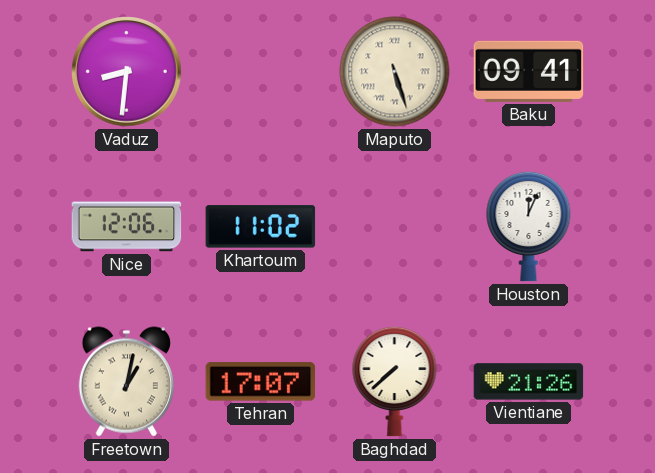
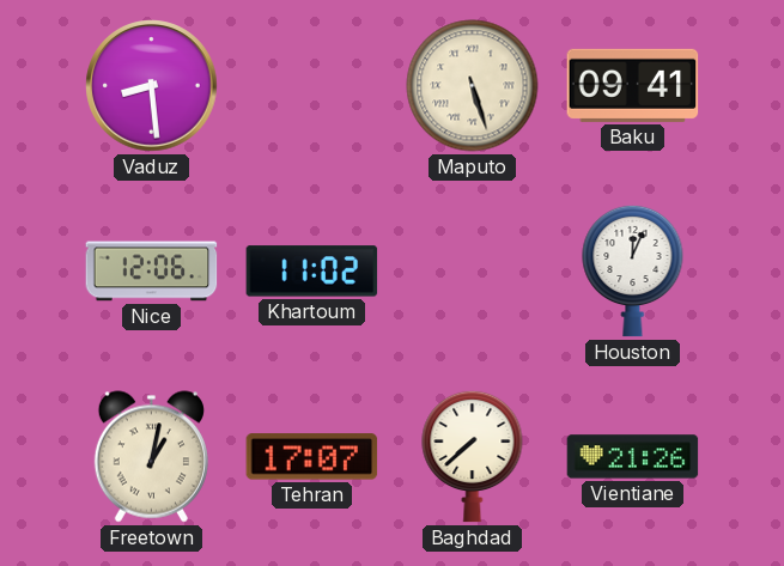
Vaduz: 8:31 -> 8:29
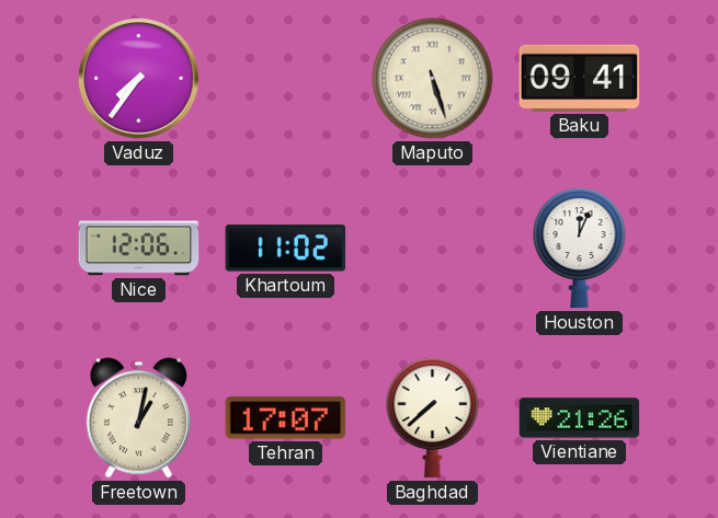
Vaduz: 8:29 -> 7:36
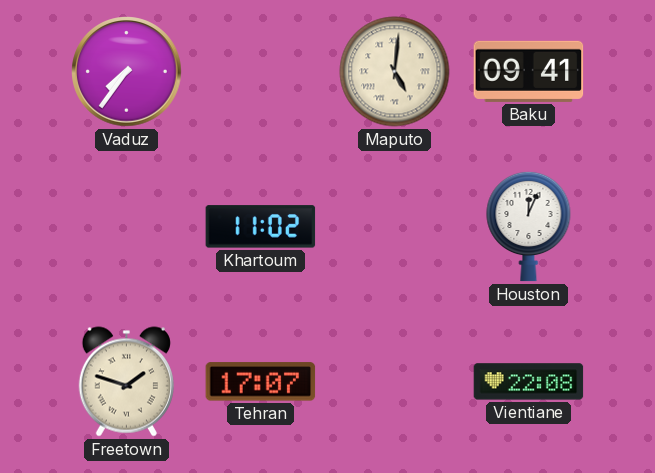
Maputo: 5:27 -> 5:01
Nice: 12:06 -> none
Freetown: 1:02 -> 1:48
Baghdad: 7:38 -> none
Vientiane: 21:26 -> 22:08
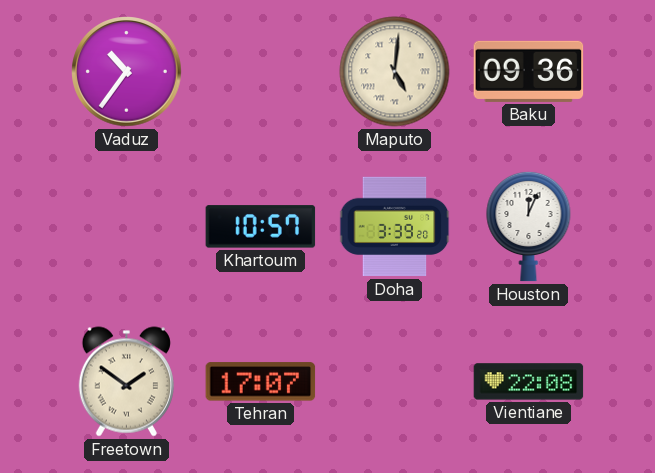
Vaduz: 7:36 -> 10:36
Baku: 09:41 -> 09:36
Khartoum: 11:02 -> 10:57
Doha: none -> 3:39
Freetown: 1:48 -> 1:51
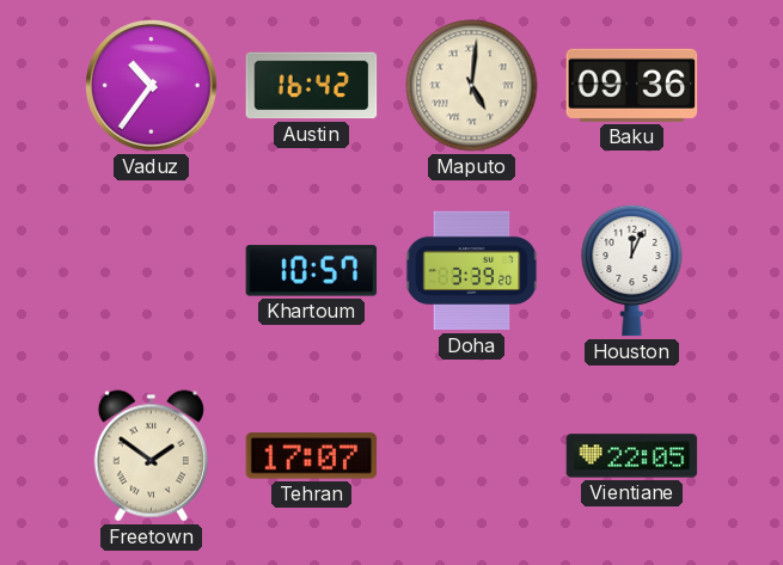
Austin: none -> 16:42
Vientiane: 22:08 -> 22:05
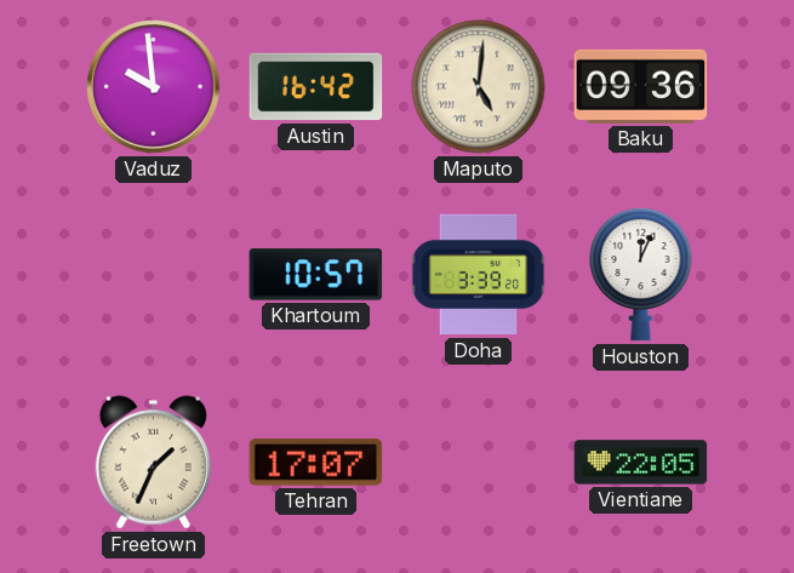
Vaduz: 10:36 -> 9:59
Freetown: 1:51 -> 1:34
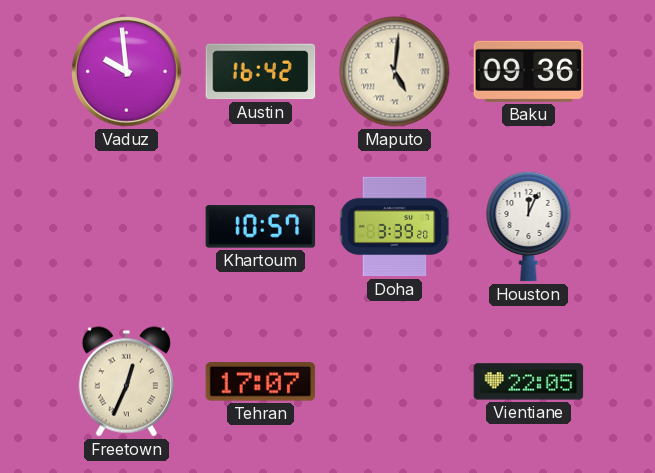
Freetown: 1:34 -> 12:34
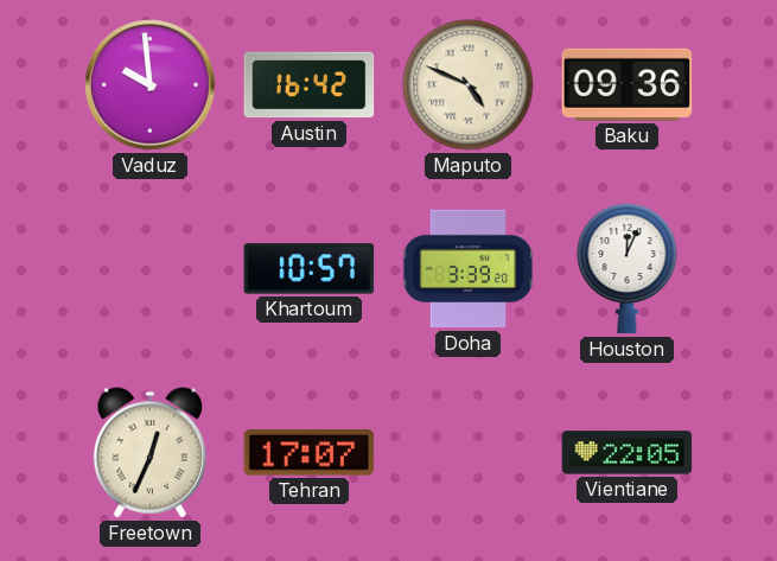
Maputo: 5:01 -> 4:49
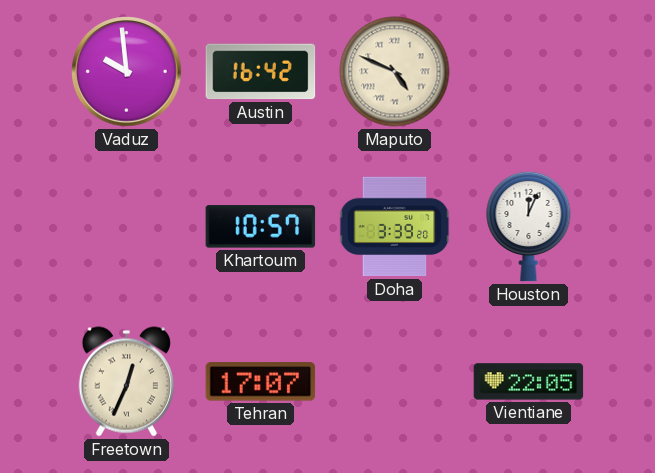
Baku: 09:36 -> none
